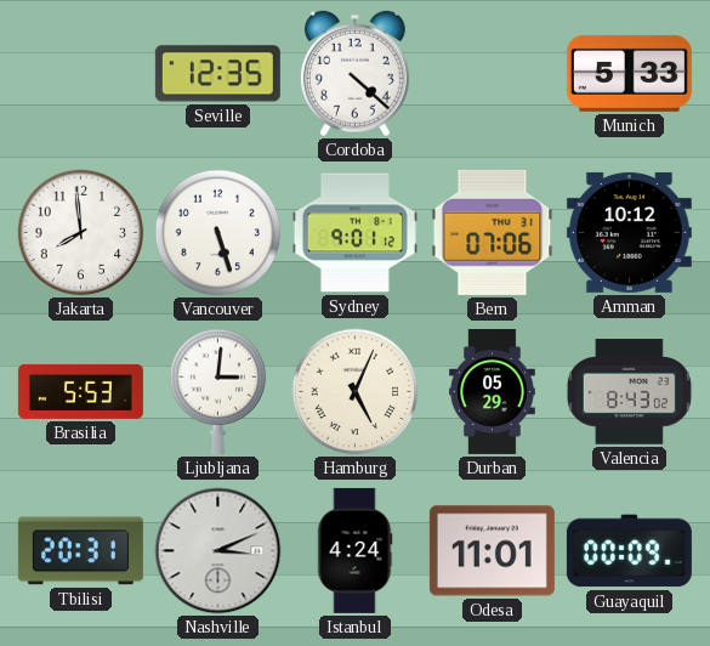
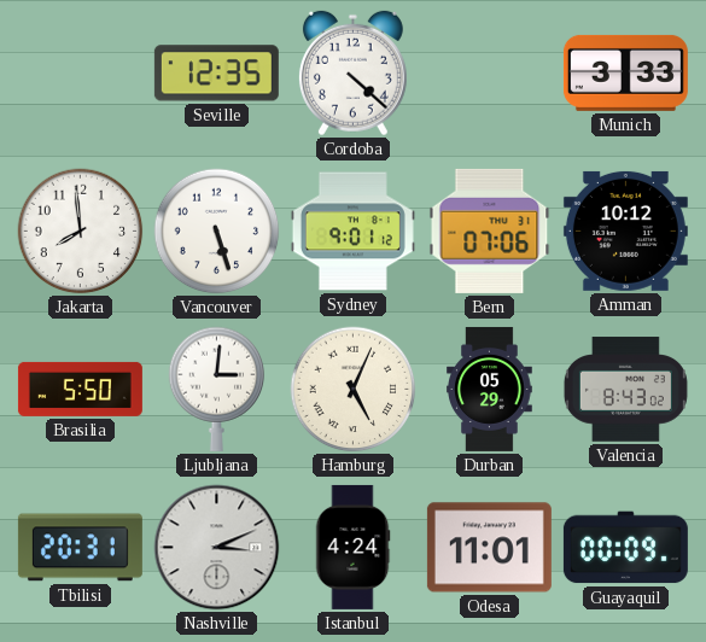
Munich: 5:33 -> 3:33
Brasilia: 5:53 -> 5:50
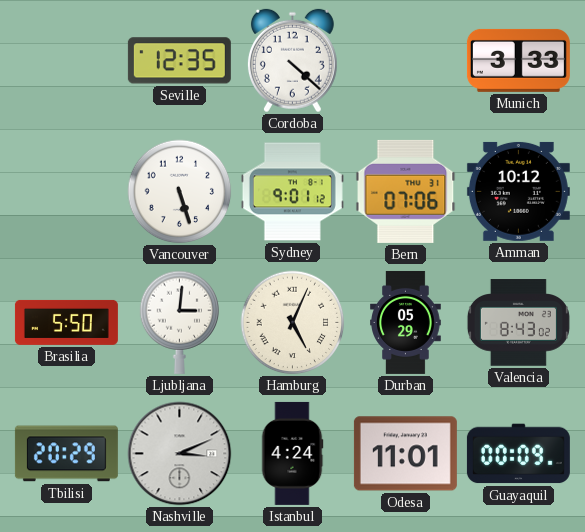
Jakarta: 7:59 -> none
Tbilisi: 20:31 -> 20:29
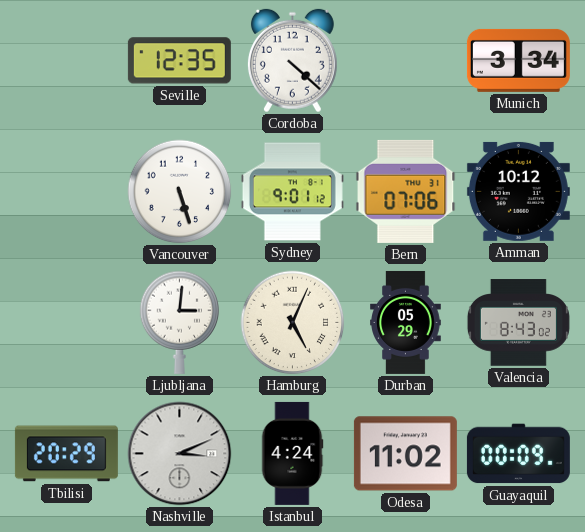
Munich: 3:33 -> 3:34
Brasilia: 5:50 -> none
Odesa: 11:01 -> 11:02
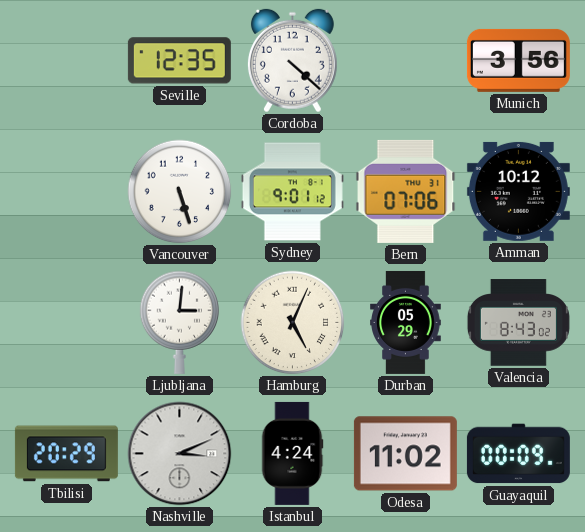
Munich: 3:34 -> 3:56
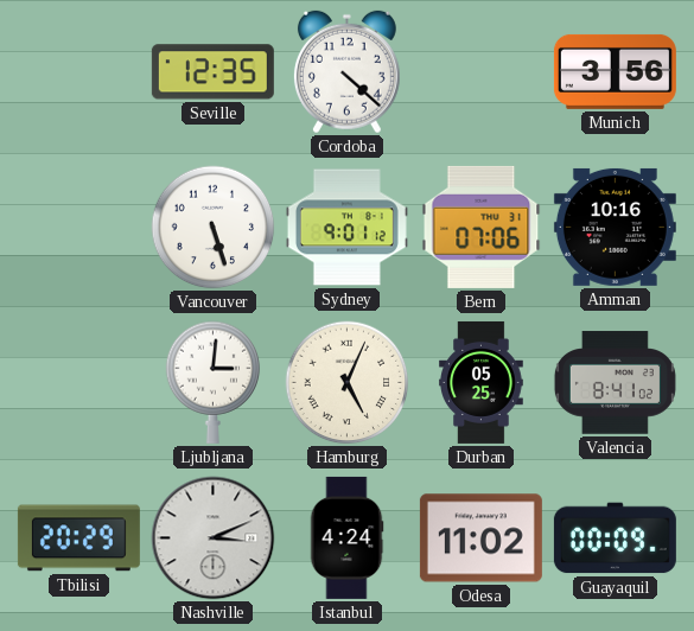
Amman: 10:12 -> 10:16
Durban: 05:29 -> 05:25
Valencia: 8:43 -> 8:41
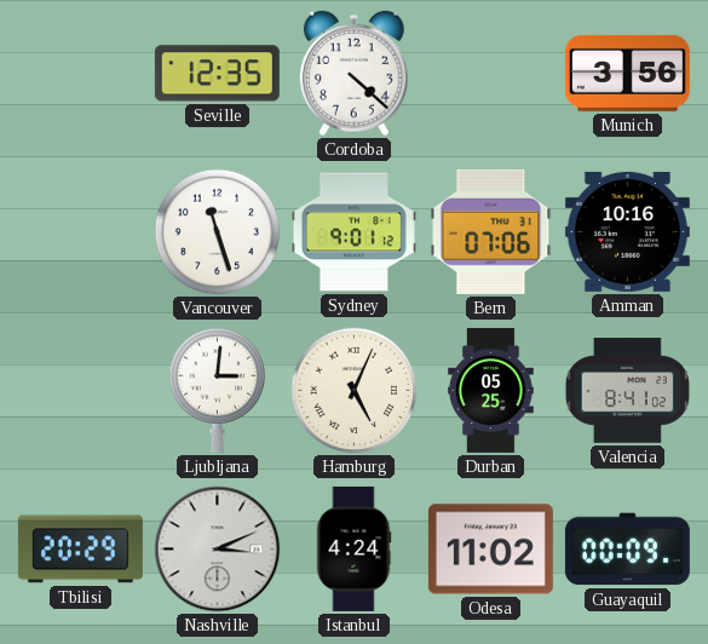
Vancouver: 5:27 -> 11:27
